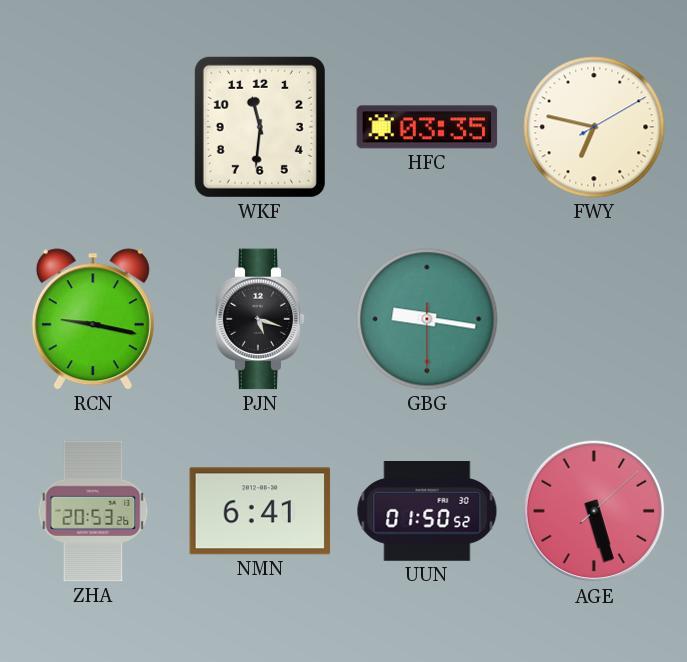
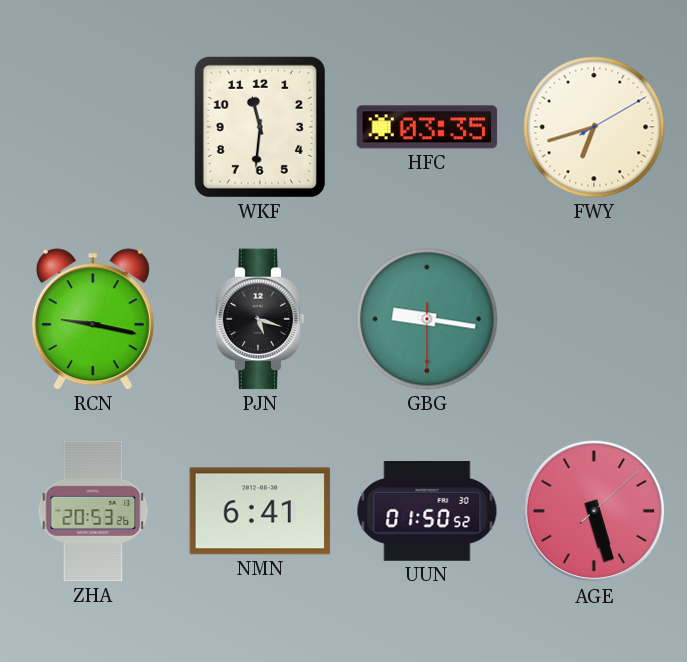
FWY: 6:47 -> 6:42
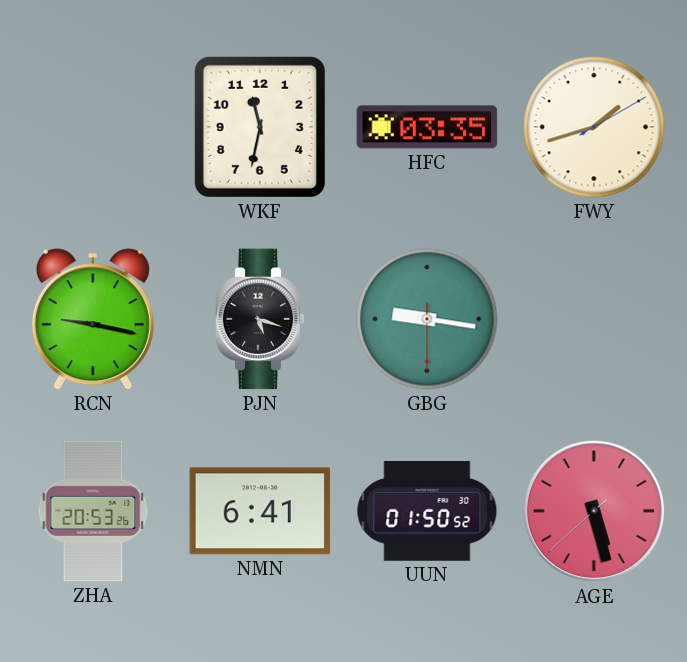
WKF: 11:31 -> 11:32
FWY: 6:42 -> 1:42
AGE: 5:27:08 -> 5:27:38
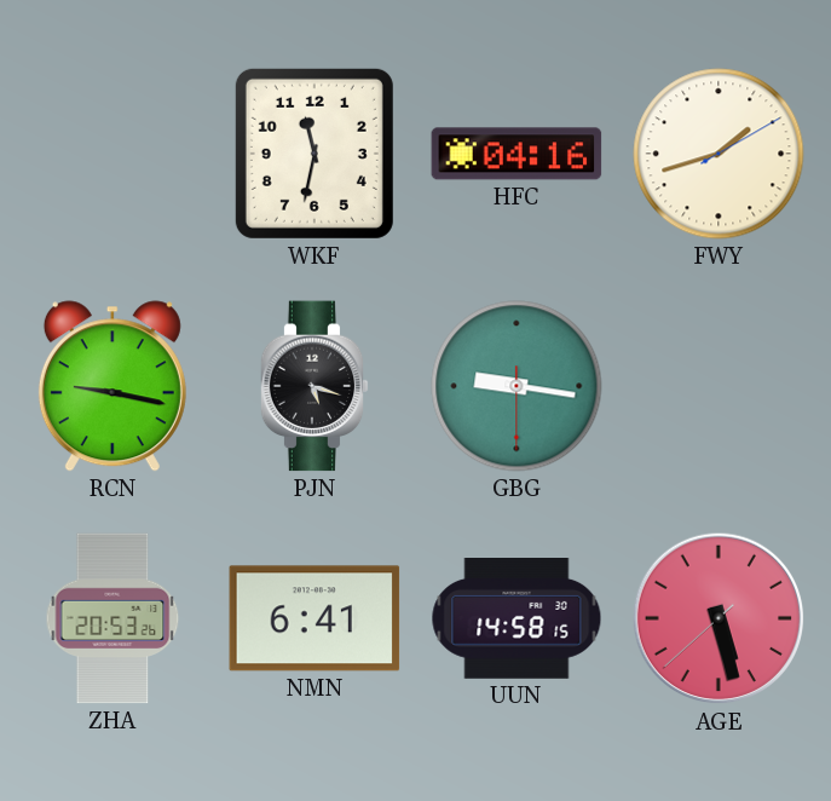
HFC: 03:35 -> 04:16
UUN: 01:50 -> 14:58
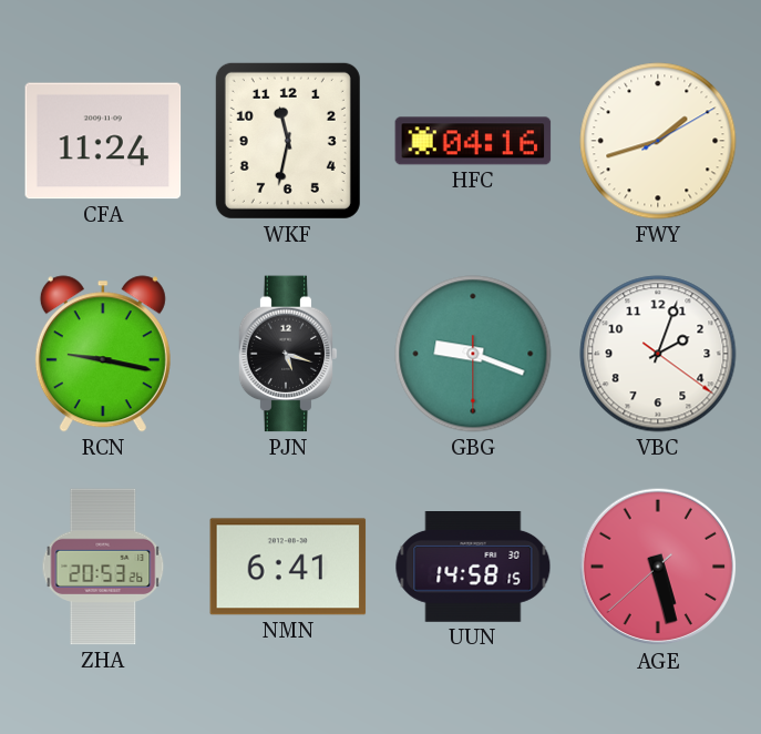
CFA: none -> 11:24
GBG: 9:16 -> 9:18
VBC: none -> 2:03
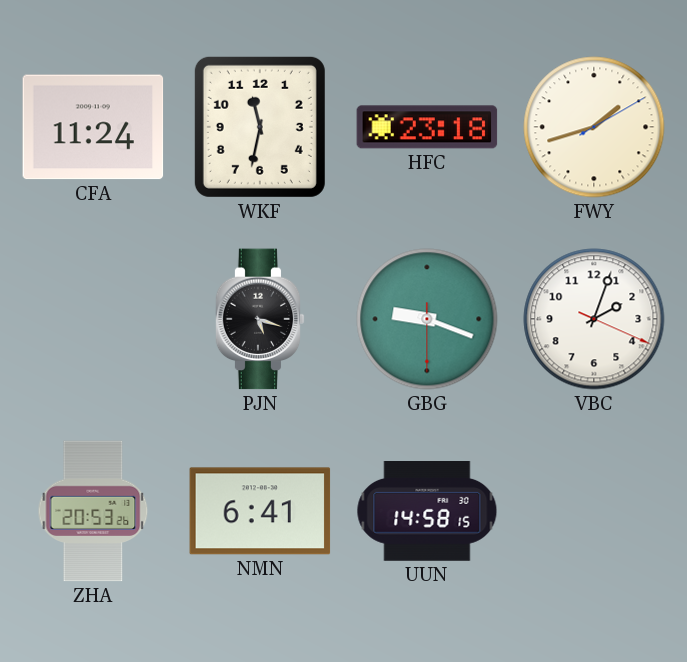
HFC: 04:16 -> 23:18
RCN: 9:17 -> none
VBC: 2:03:21 -> 2:03:19
AGE: 5:27 -> none
